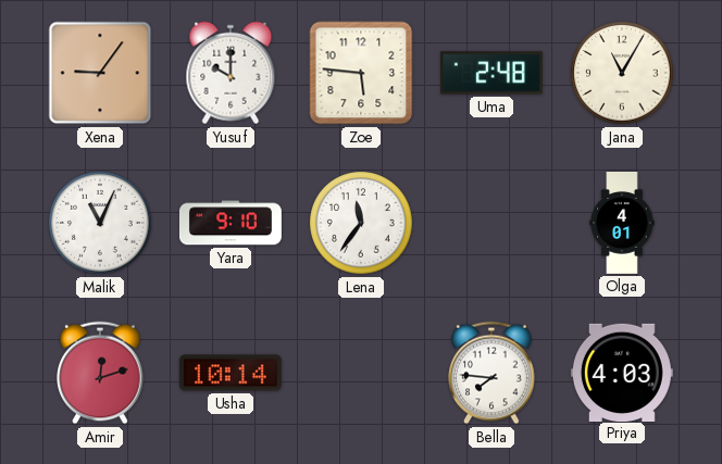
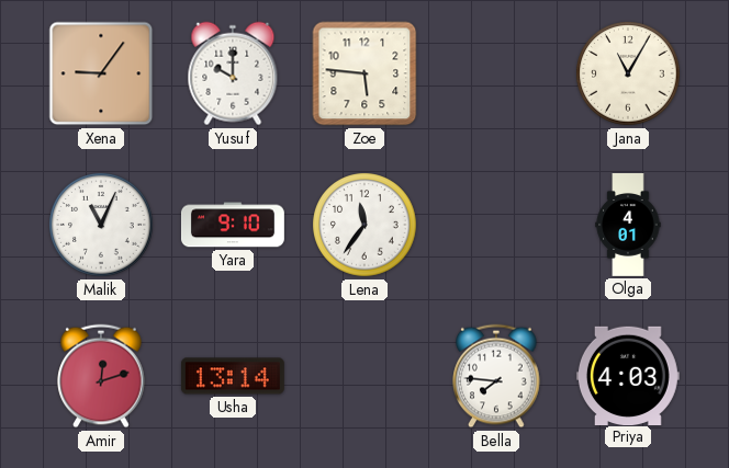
Uma: 2:48 -> none
Usha: 10:14 -> 13:14
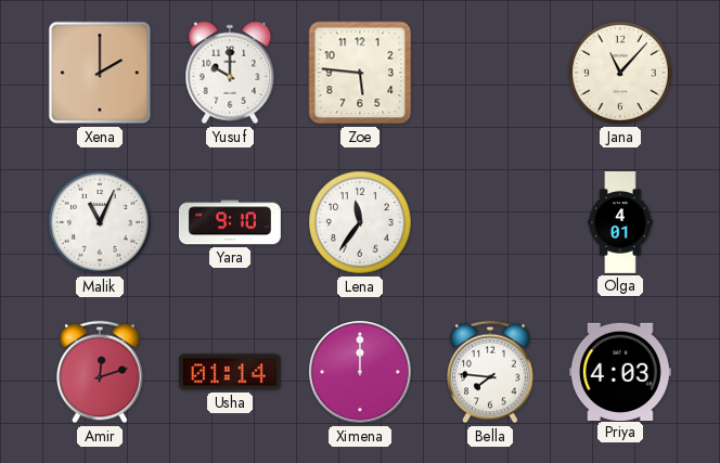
Xena: 9:06 -> 2:00
Jana: 11:05 -> 11:07
Usha: 13:14 -> 01:14
Ximena: none -> 12:00
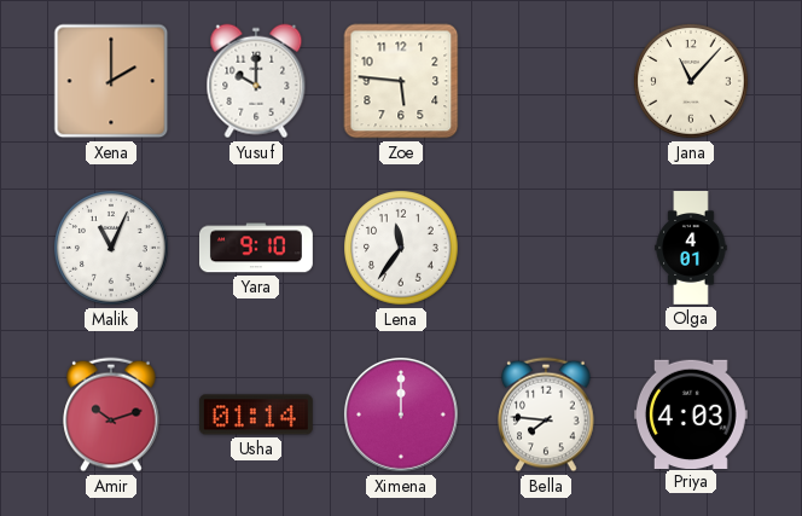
Amir: 12:12 -> 10:12
